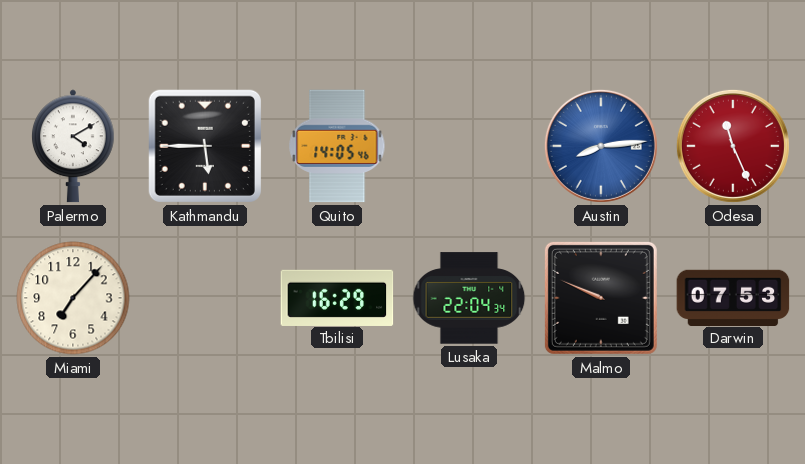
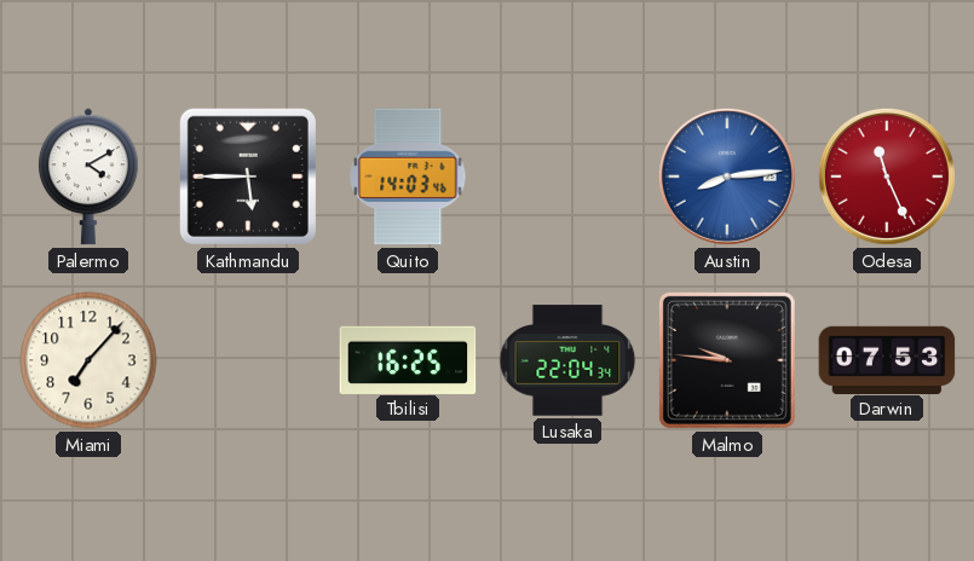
Quito: 14:05 -> 14:03
Tbilisi: 16:29 -> 16:25
Malmo: 9:49 -> 9:46
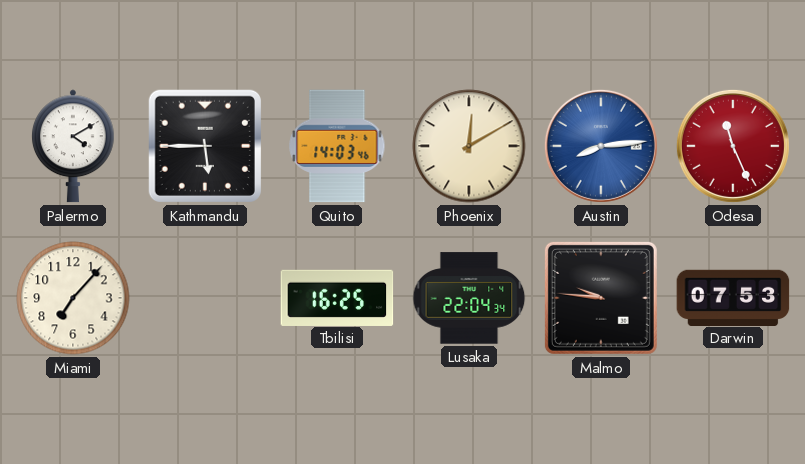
Phoenix: none -> 12:10
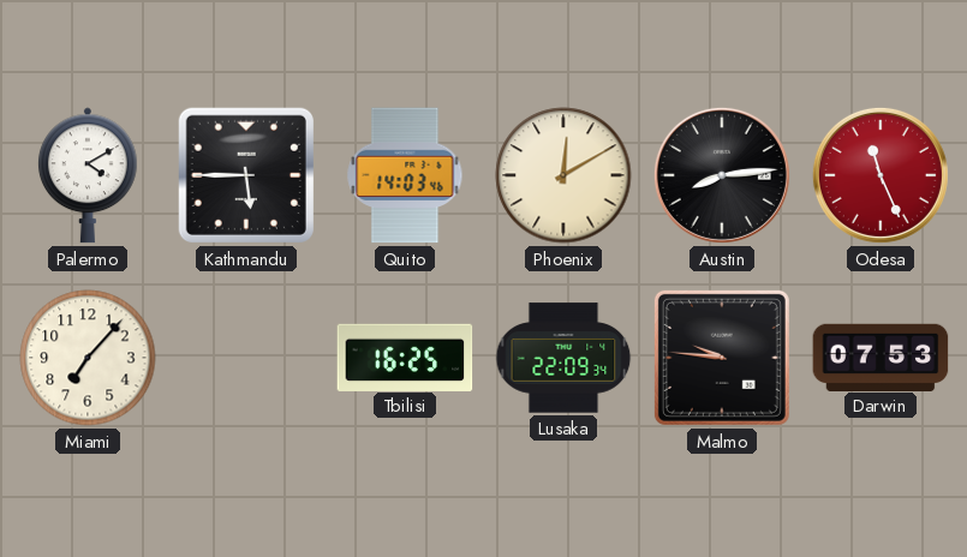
Austin dial: blue -> black
Lusaka: 22:04 -> 22:09
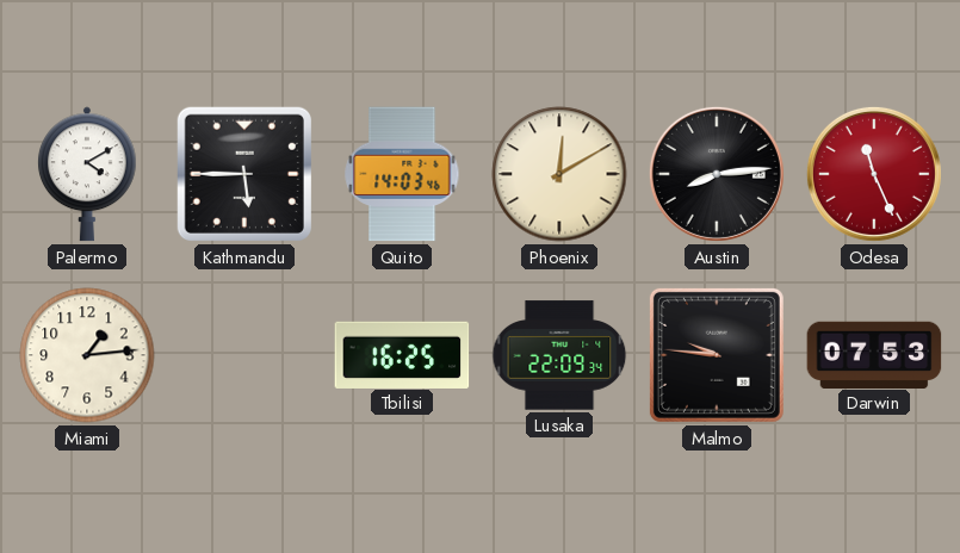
Miami: 7:07 -> 1:14
